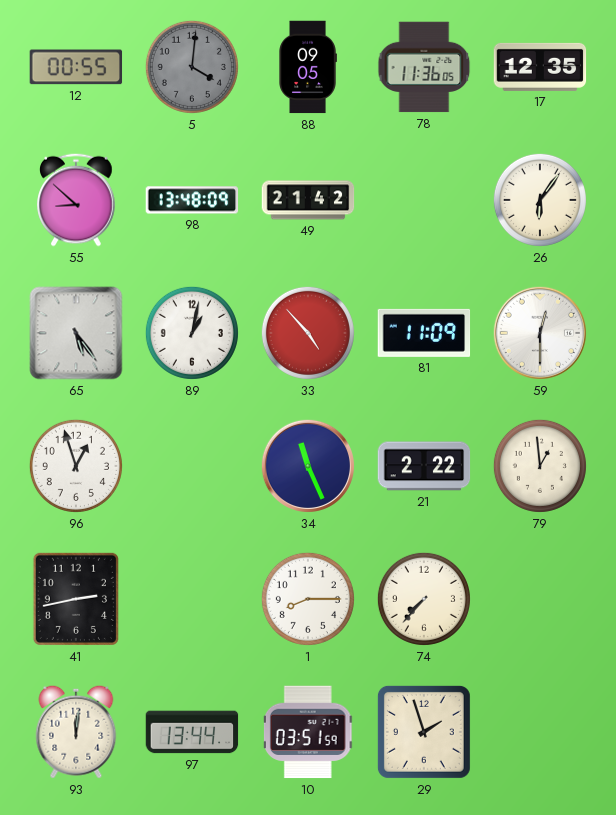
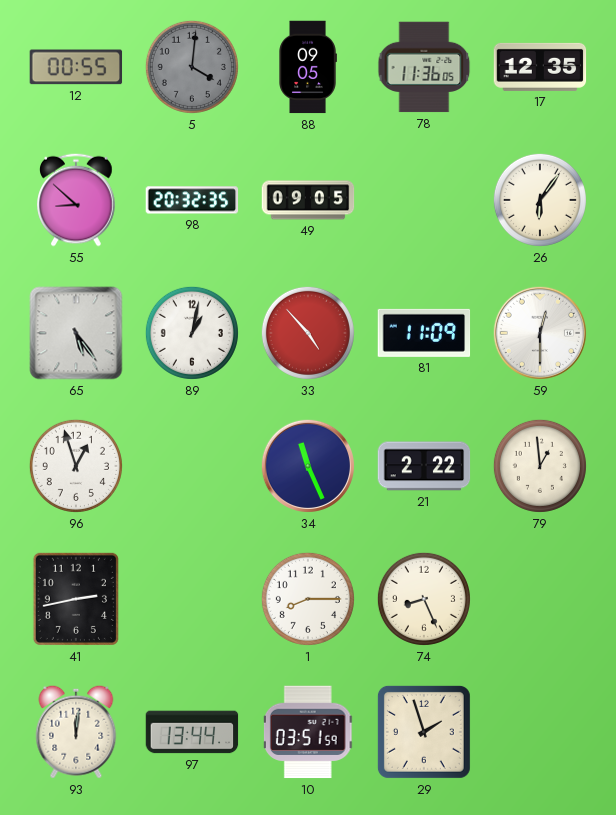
98: 13:48 -> 20:32
49: 21:42 -> 09:05
74: 7:37 -> 8:26
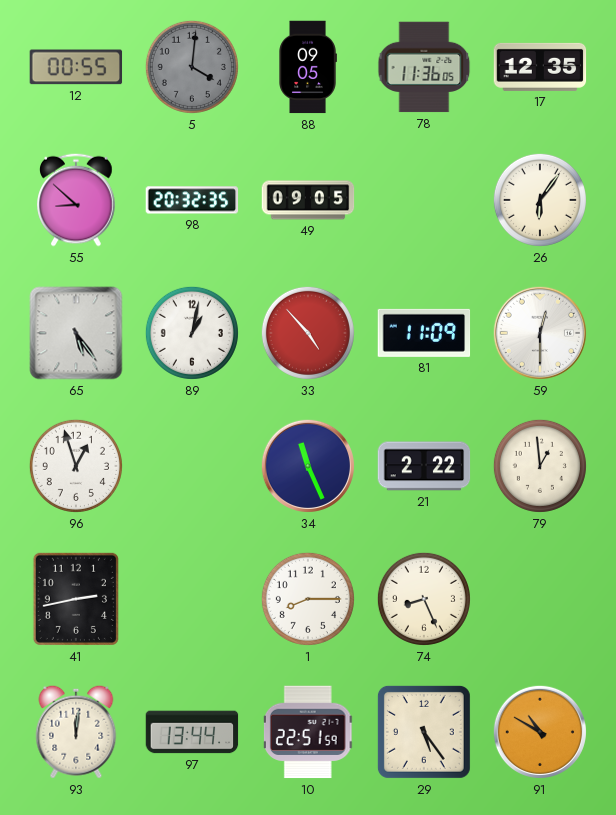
10: 03:51 -> 22:51
29: 1:57 -> 5:24
91: none -> 10:50
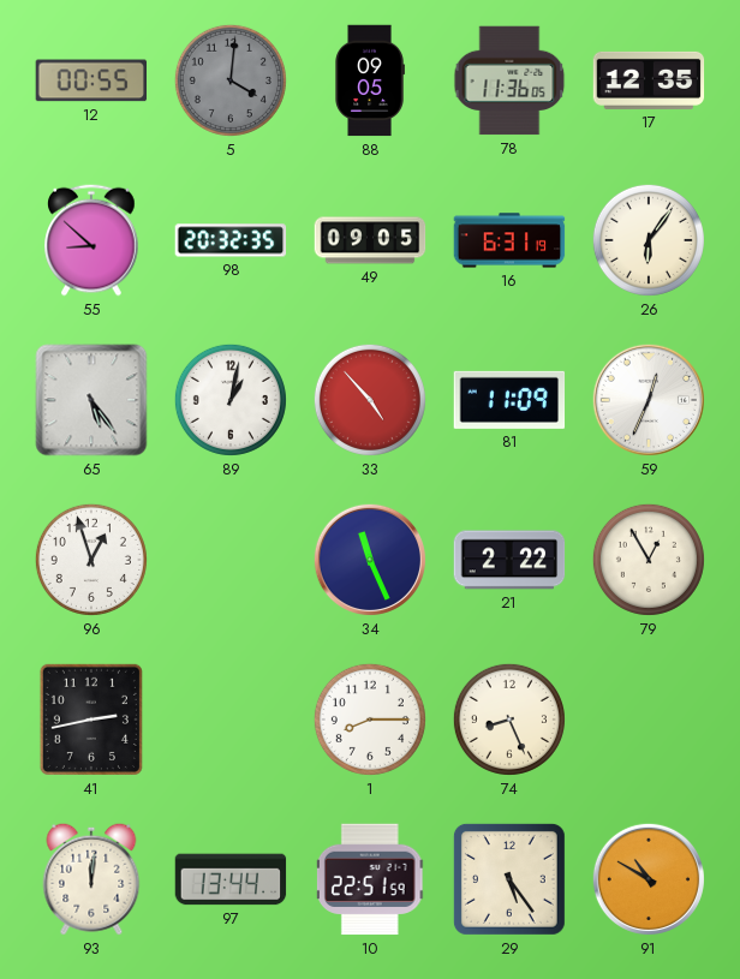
16: none -> 6:31
59: 12:30 -> 12:34
79: 12:59 -> 12:55
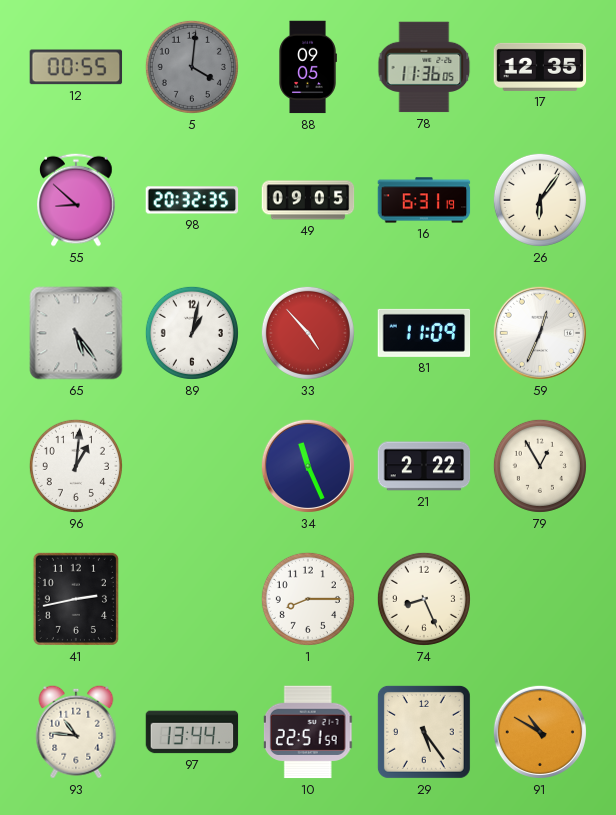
96: 12:57 -> 1:01
93: 12:01 -> 10:46
